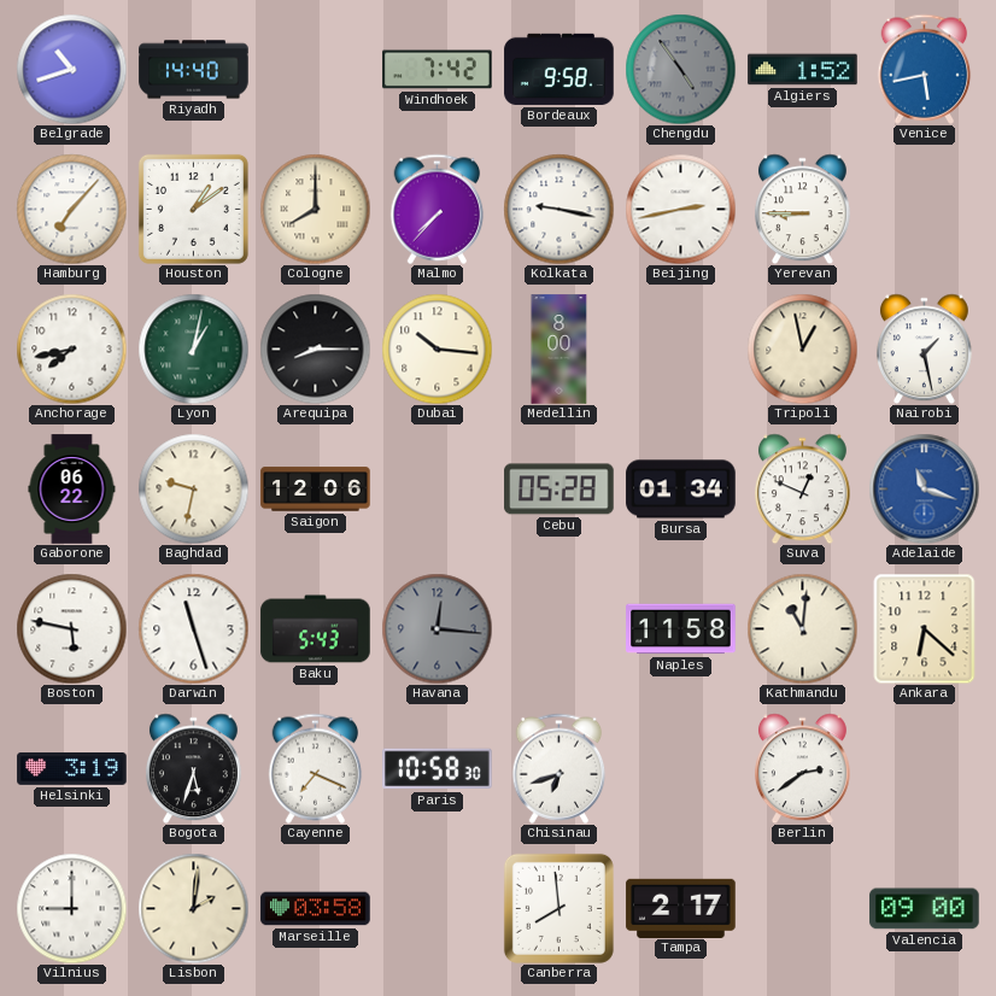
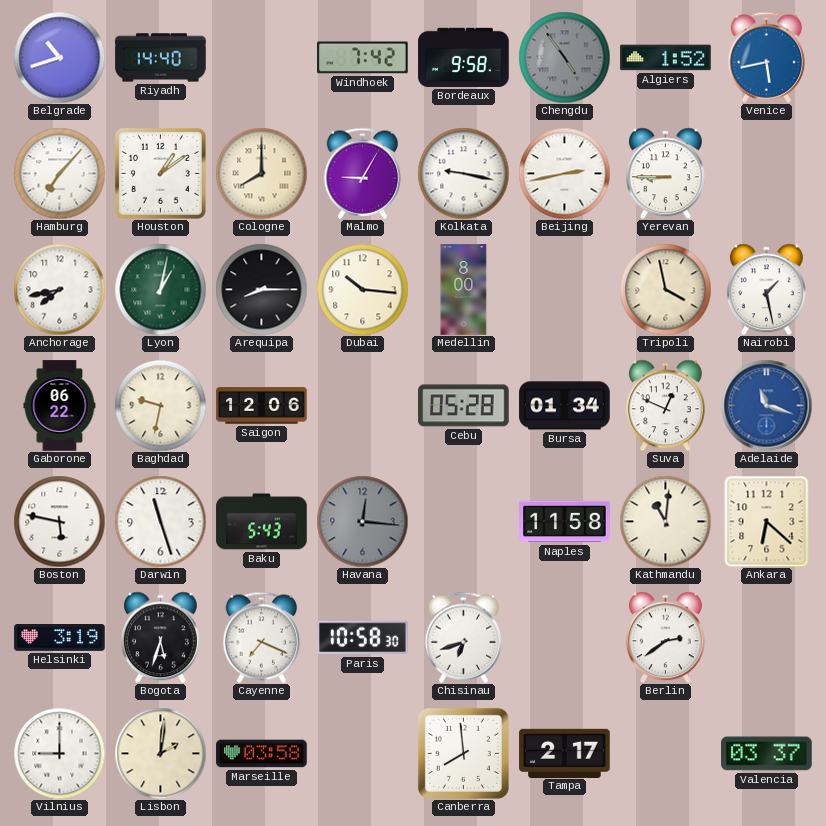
Malmo: 7:37 -> 9:05
Tripoli: 12:58 -> 3:58
Valencia: 09:00 -> 03:37
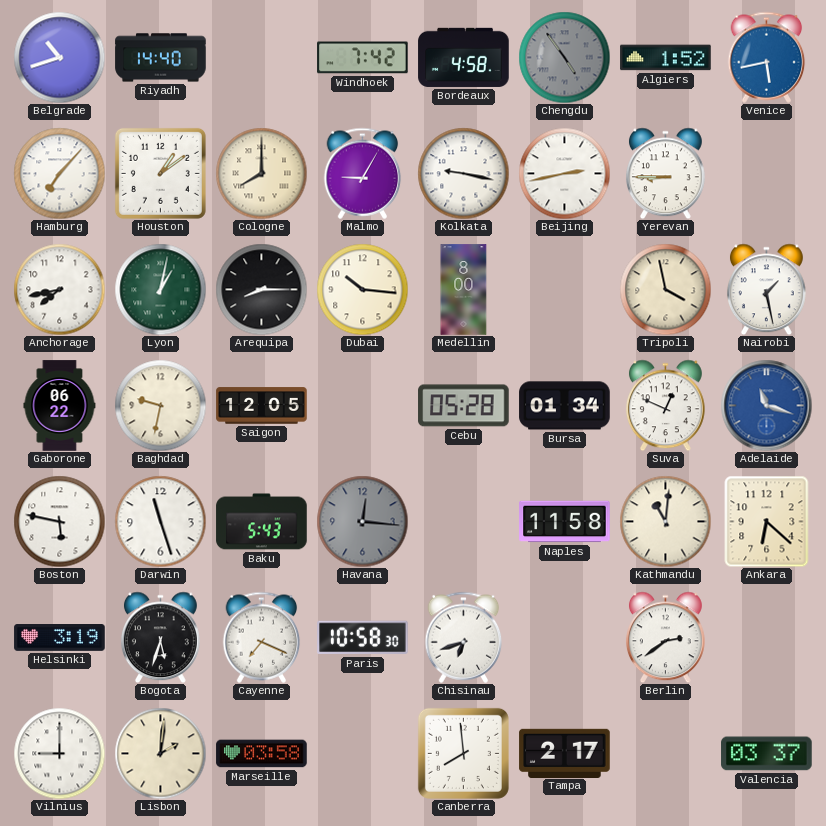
Bordeaux: 9:58 -> 4:58
Saigon: 12:06 -> 12:05
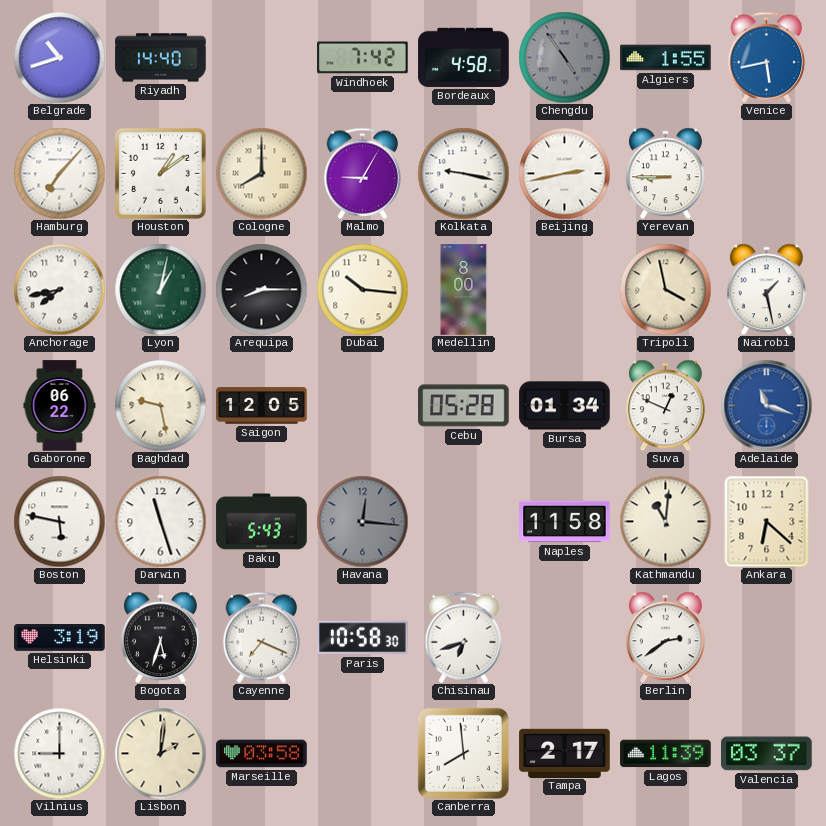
Algiers: 1:52 -> 1:55
Baghdad: 9:32 -> 9:28
Lagos: none -> 11:39
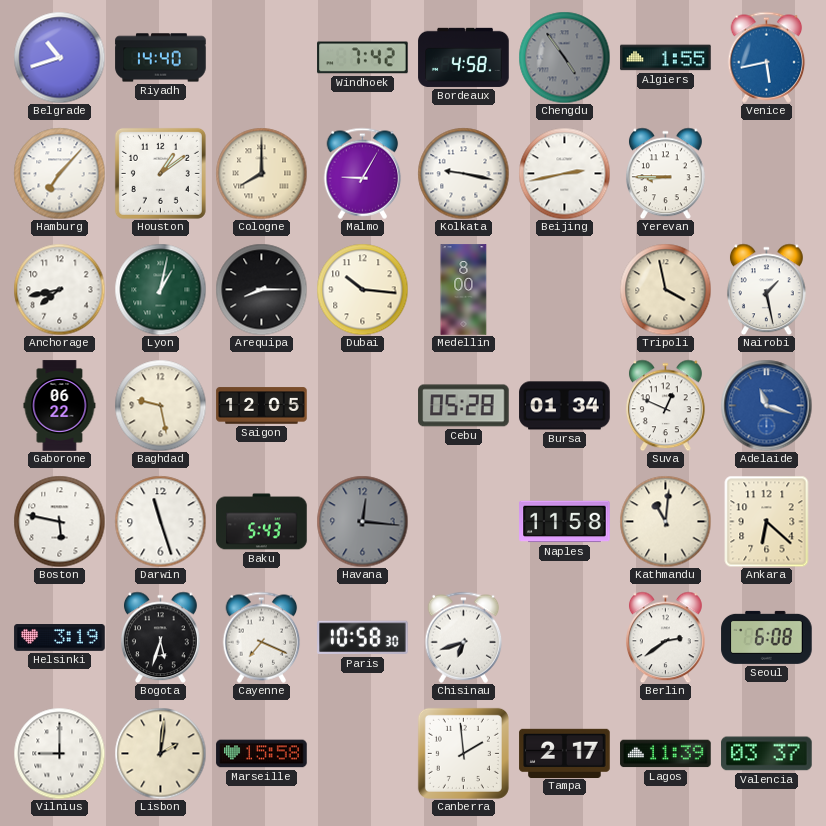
Seoul: none -> 6:08
Marseille: 03:58 -> 15:58
Canberra: 7:59 -> 1:59
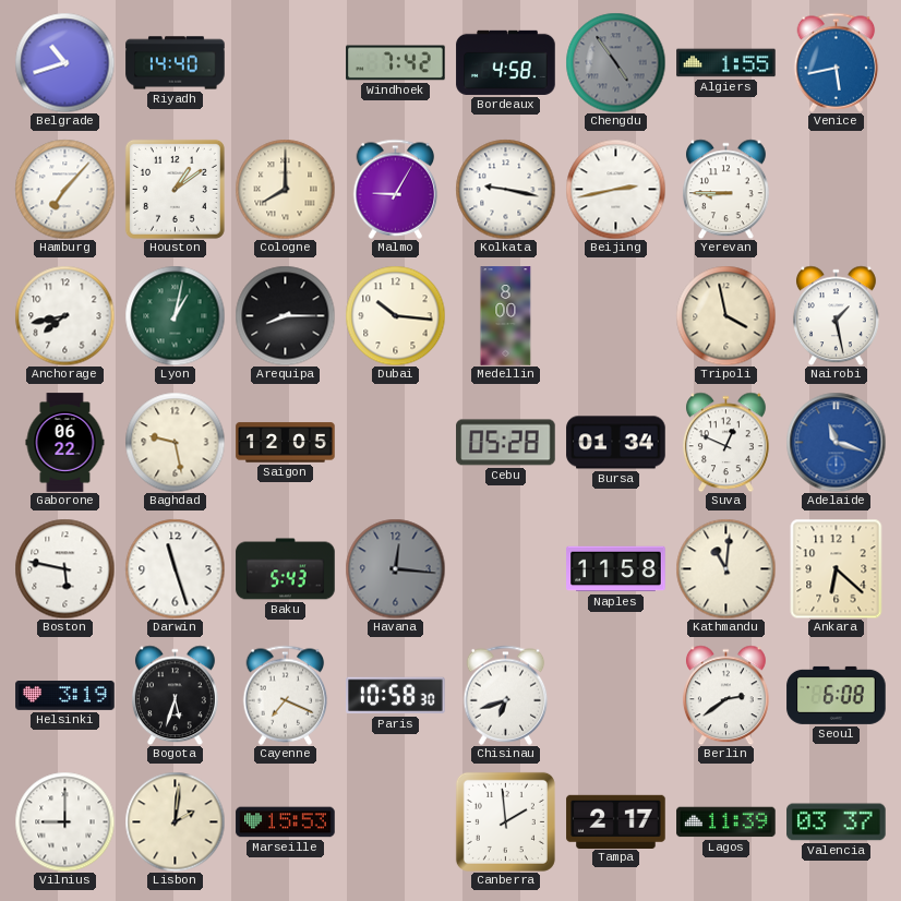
Marseille: 15:58 -> 15:53
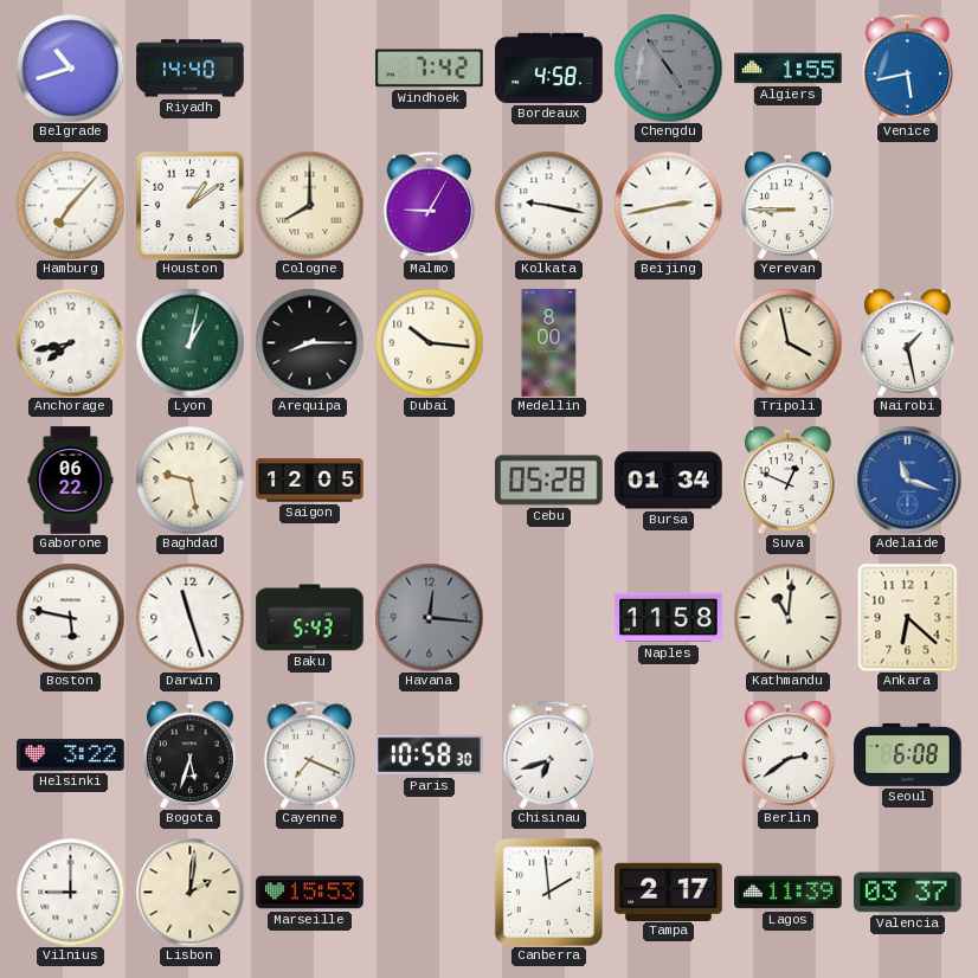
Helsinki: 3:19 -> 3:22
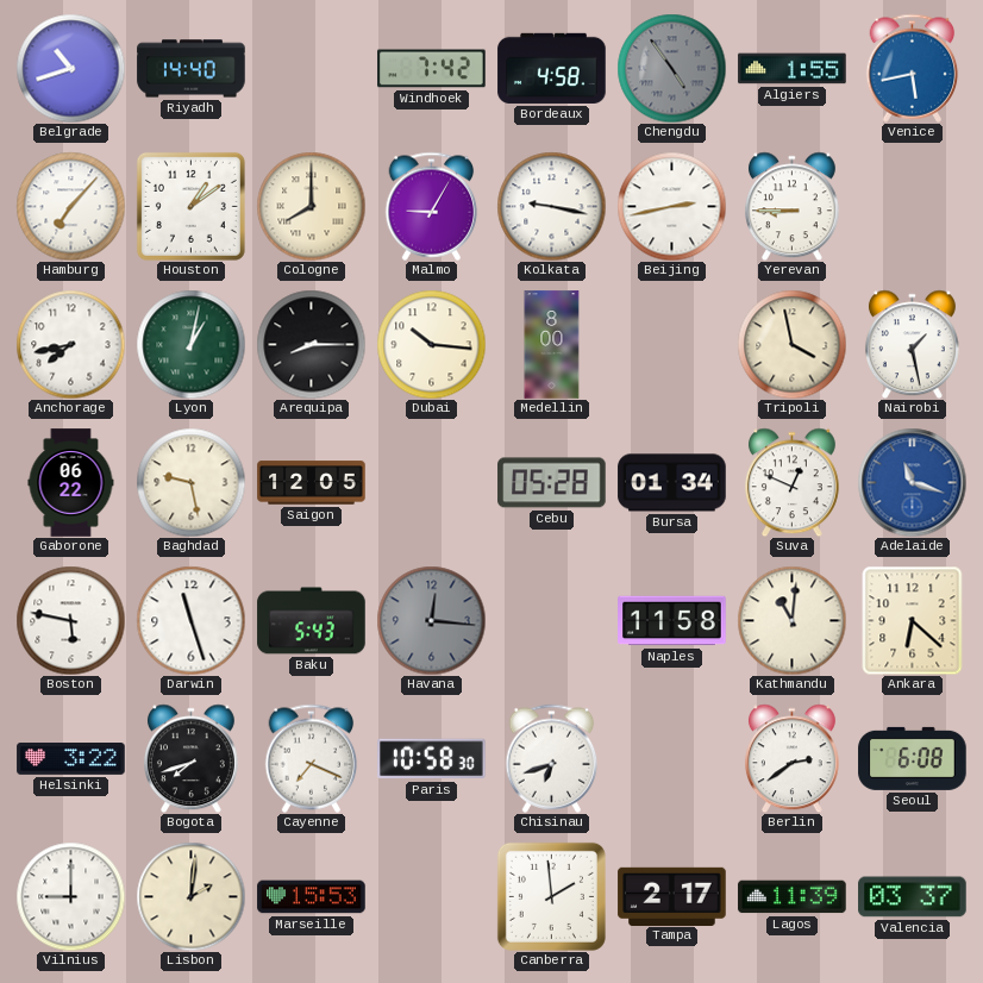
Bogota: 5:33 -> 7:42
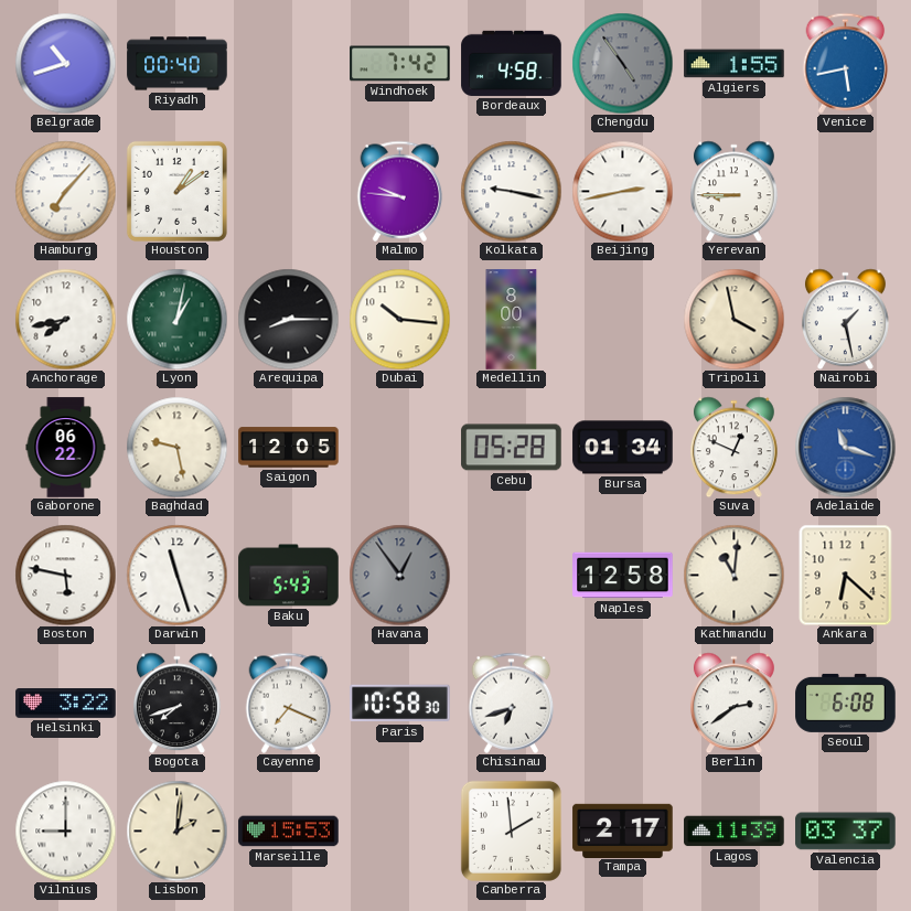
Riyadh: 14:40 -> 00:40
Cologne: 8:00 -> none
Malmo: 9:05 -> 9:46
Havana: 12:16 -> 12:54
Naples: 11:58 -> 12:58
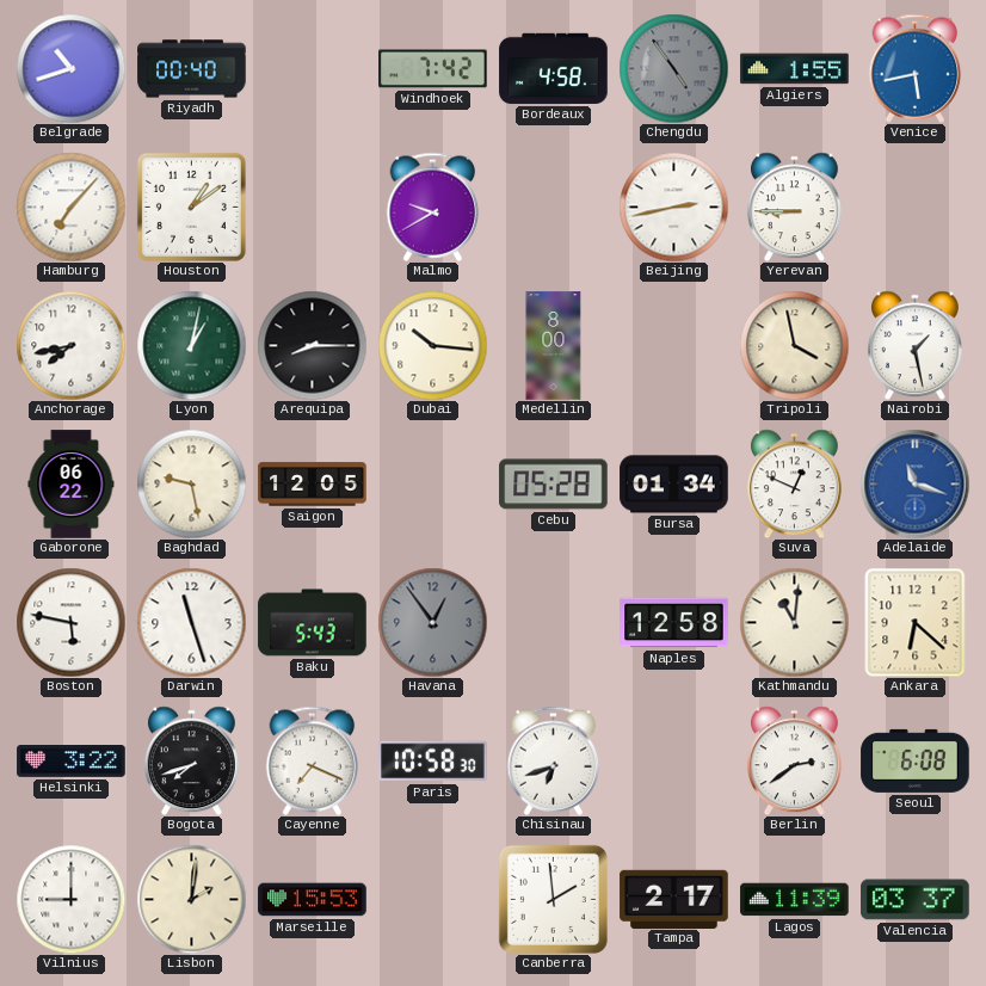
Malmo: 9:46 -> 9:40
Kolkata: 9:17 -> none
